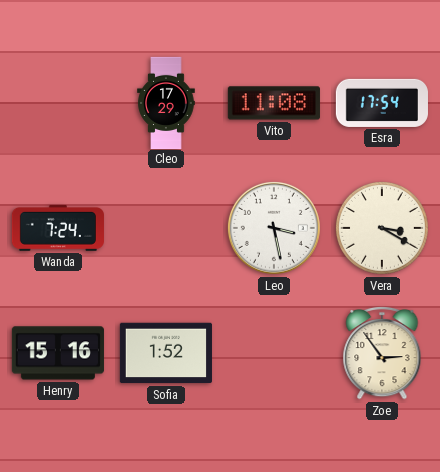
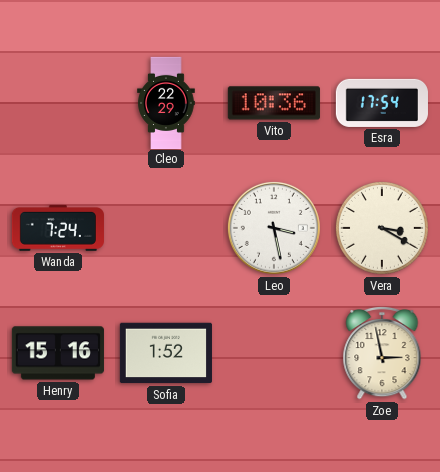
Cleo: 17:29 -> 22:29
Vito: 11:08 -> 10:36
Zoe: 2:54 -> 2:58
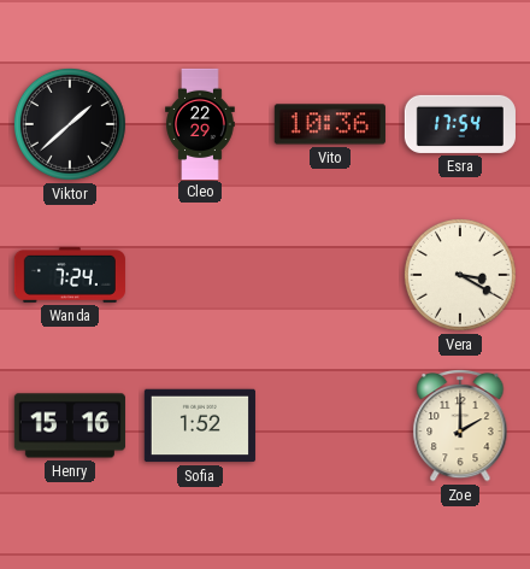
Viktor: none -> 1:38
Leo: 3:28 -> none
Zoe: 2:58 -> 2:00
